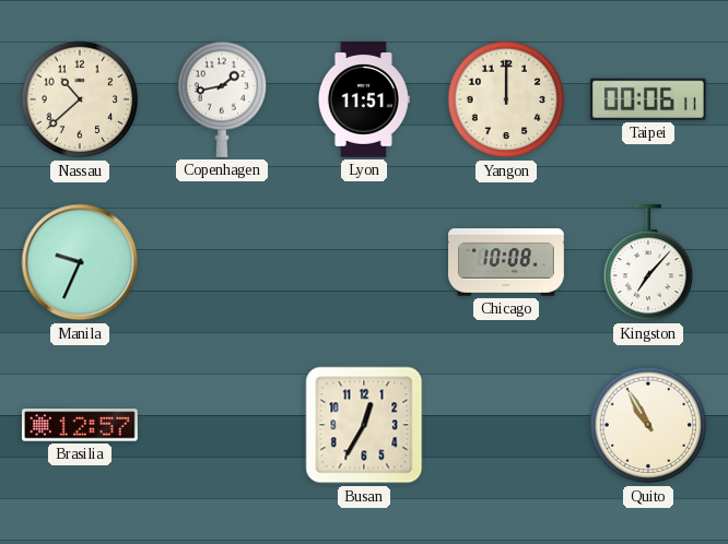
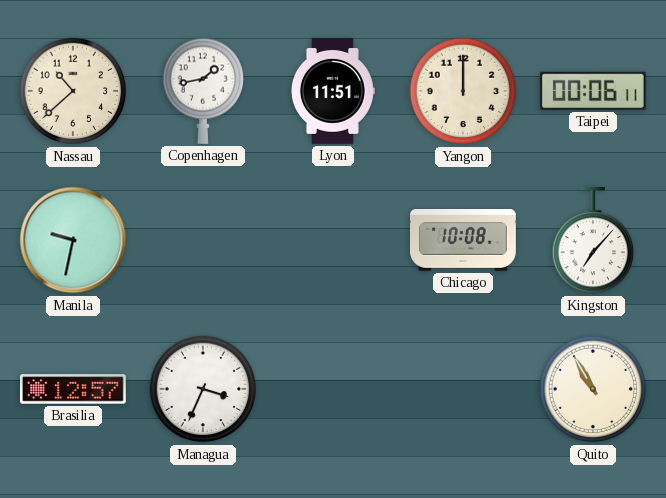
Manila: 9:34 -> 9:32
Managua: none -> 3:34
Busan: 12:35 -> none
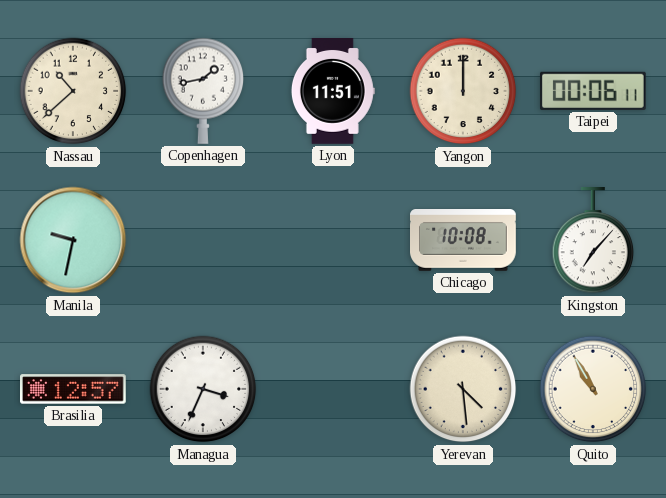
Yerevan: none -> 4:29
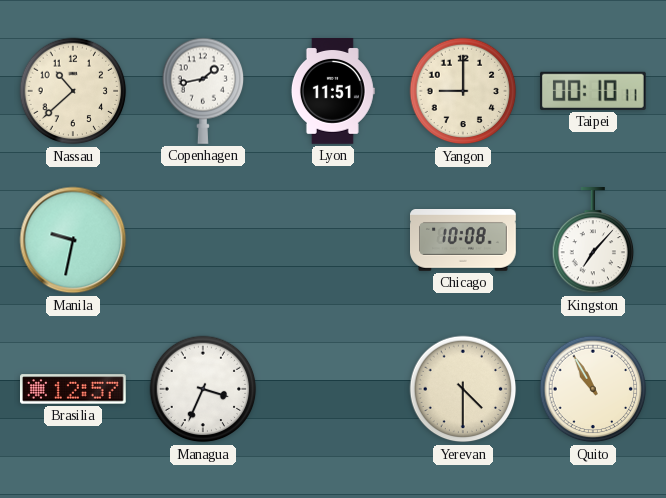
Yangon: 12:00 -> 9:00
Taipei: 00:06 -> 00:10
Yerevan: 4:29 -> 4:30
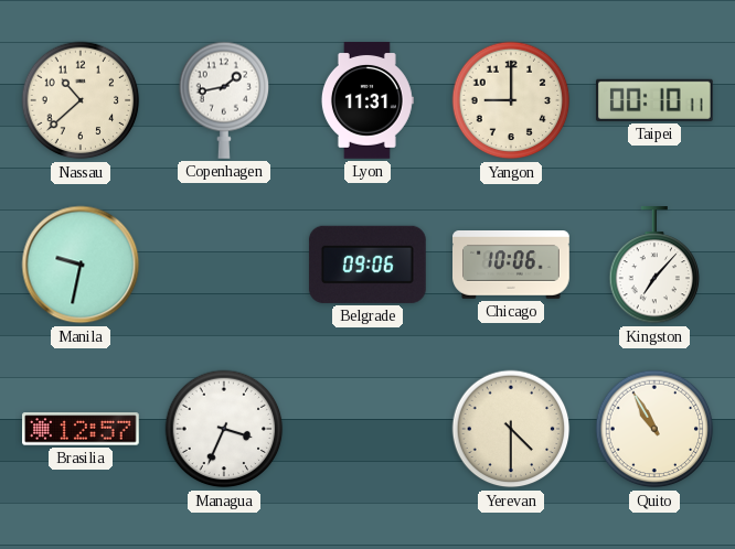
Lyon: 11:51 -> 11:31
Belgrade: none -> 09:06
Chicago: 10:08 -> 10:06
